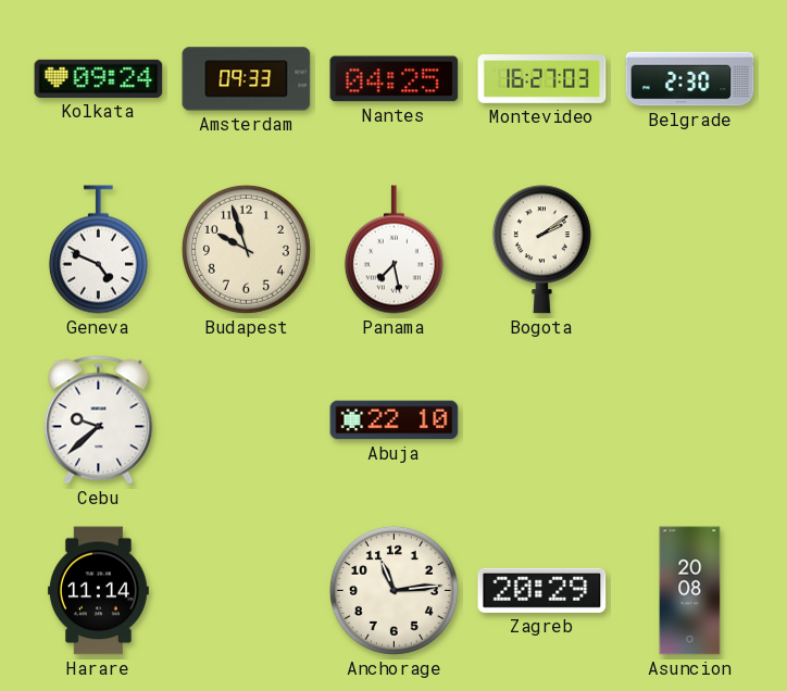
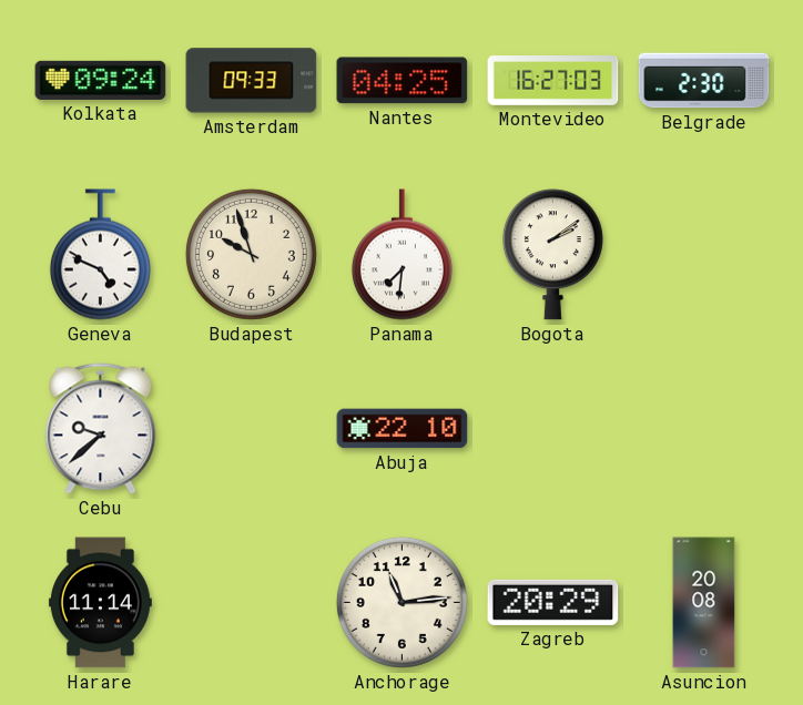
Panama: 7:28 -> 7:31
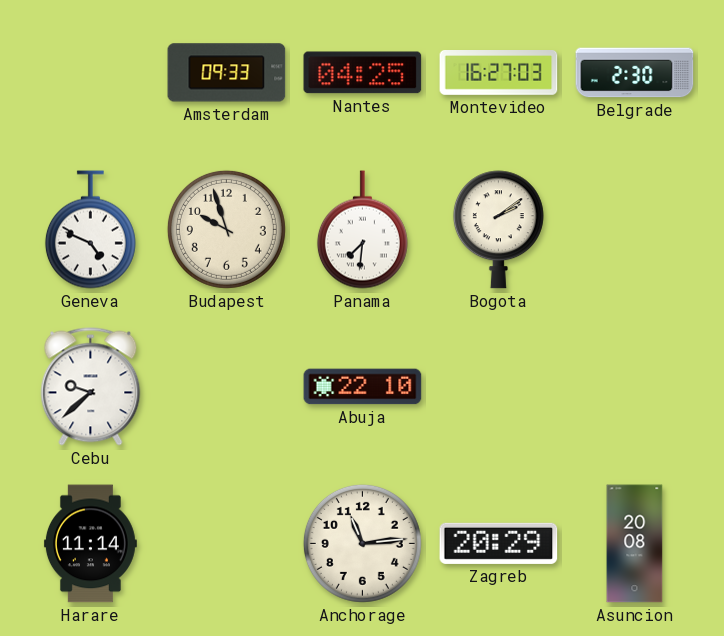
Kolkata: 09:24 -> none
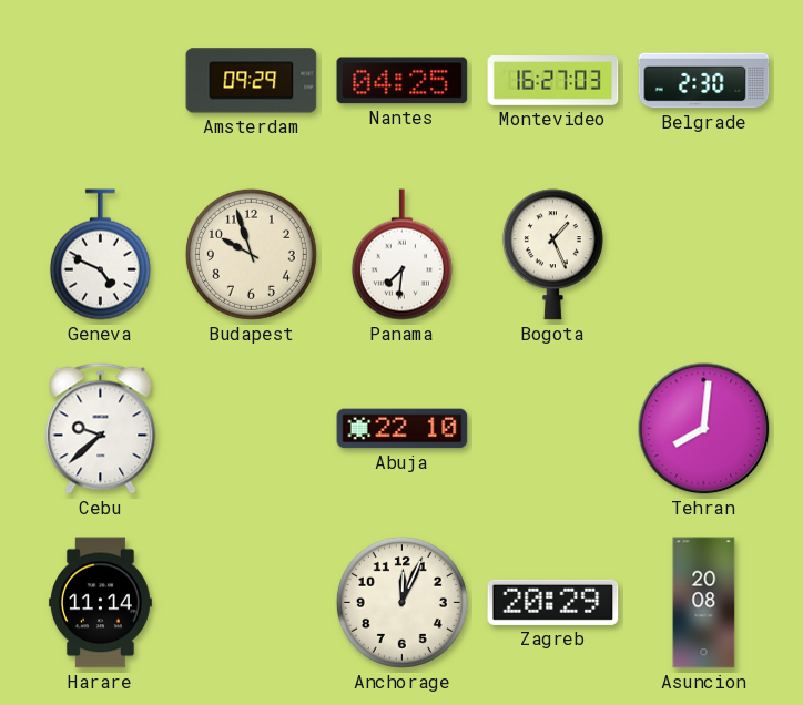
Amsterdam: 09:33 -> 09:29
Bogota: 2:09 -> 1:26
Tehran: none -> 8:01
Anchorage: 11:14 -> 12:04
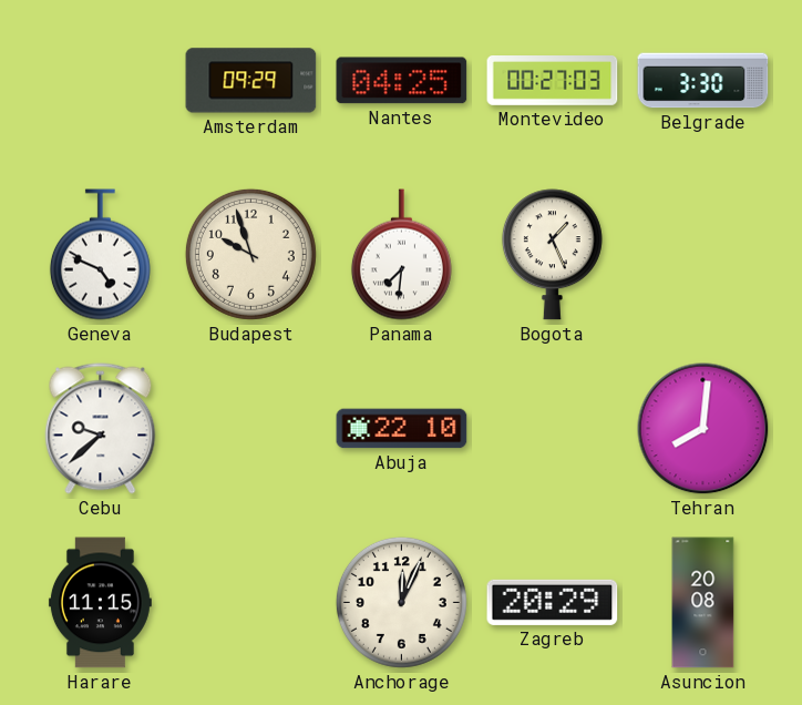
Montevideo: 16:27 -> 00:27
Belgrade: 2:30 -> 3:30
Harare: 11:14 -> 11:15
